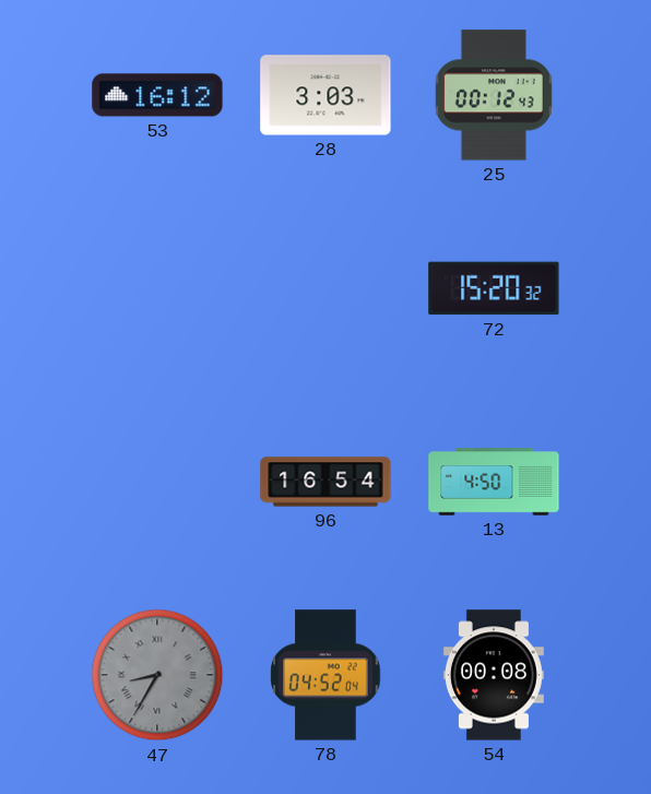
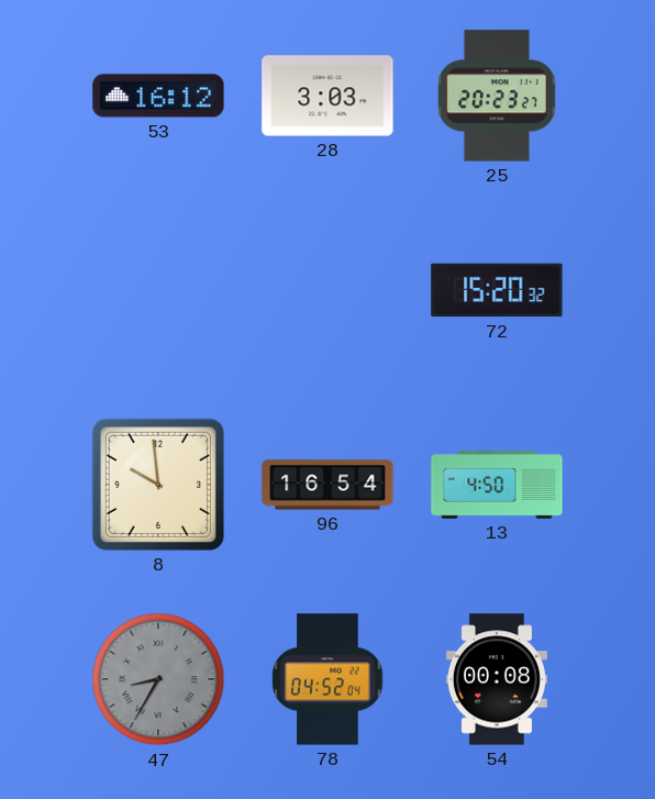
25: 00:12 -> 20:23
8: none -> 9:59
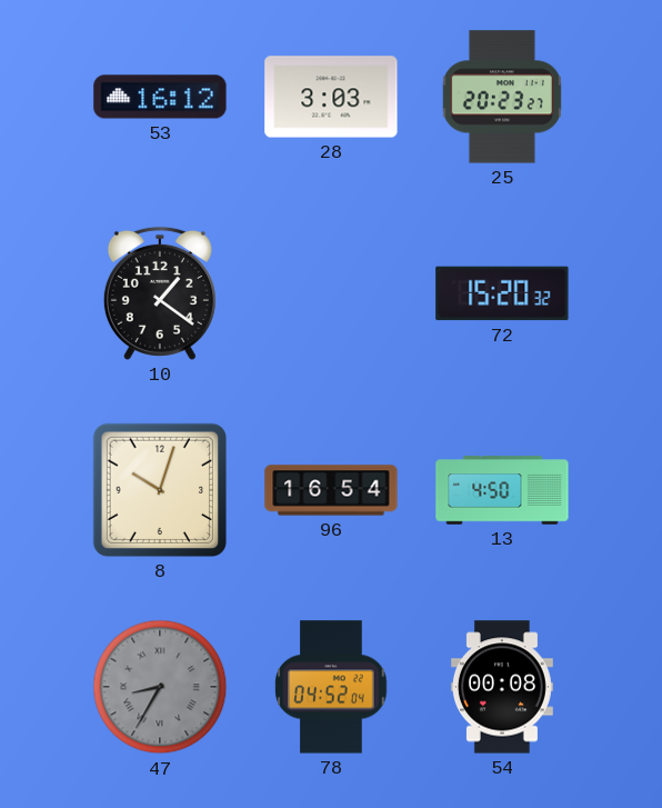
10: none -> 1:21
8: 9:59 -> 10:03
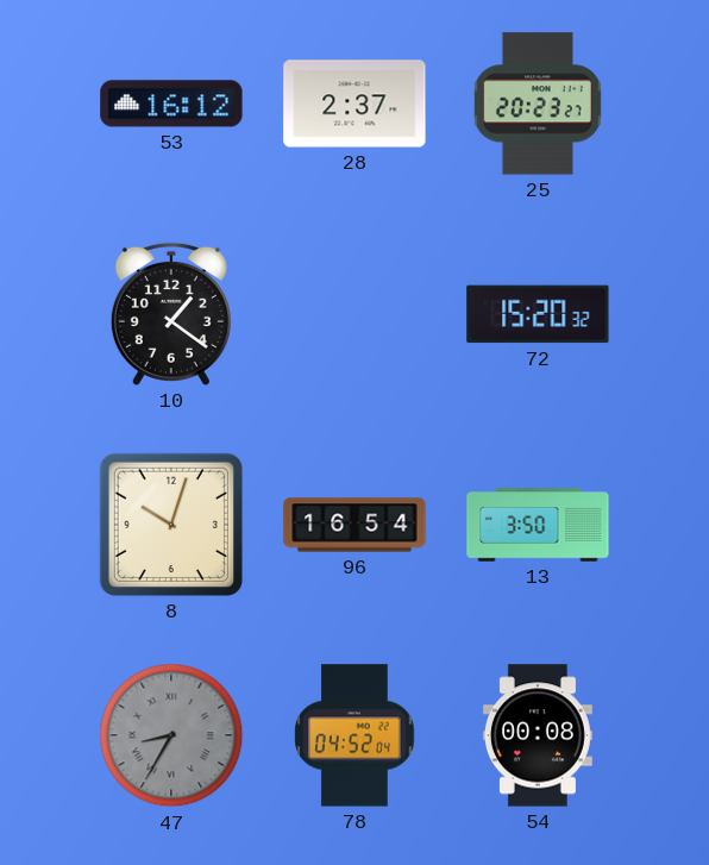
28: 3:03 -> 2:37
13: 4:50 -> 3:50
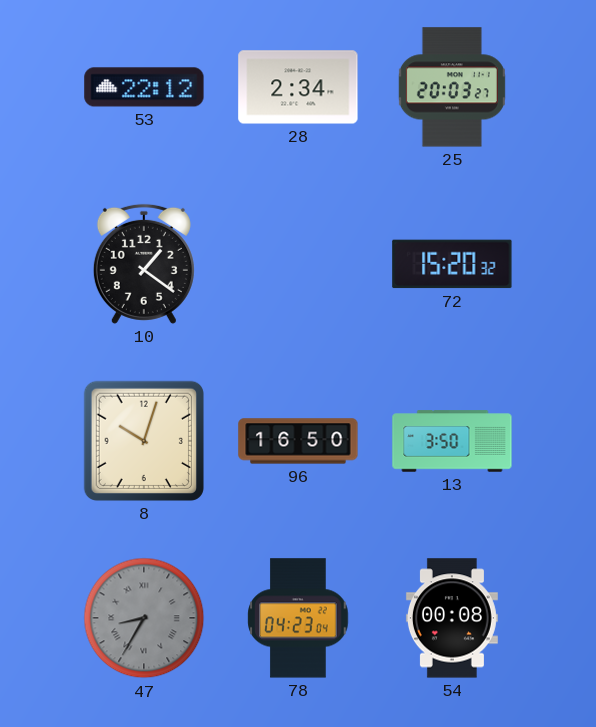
53: 16:12 -> 22:12
28: 2:37 -> 2:34
25: 20:23 -> 20:03
96: 16:54 -> 16:50
78: 04:52 -> 04:23
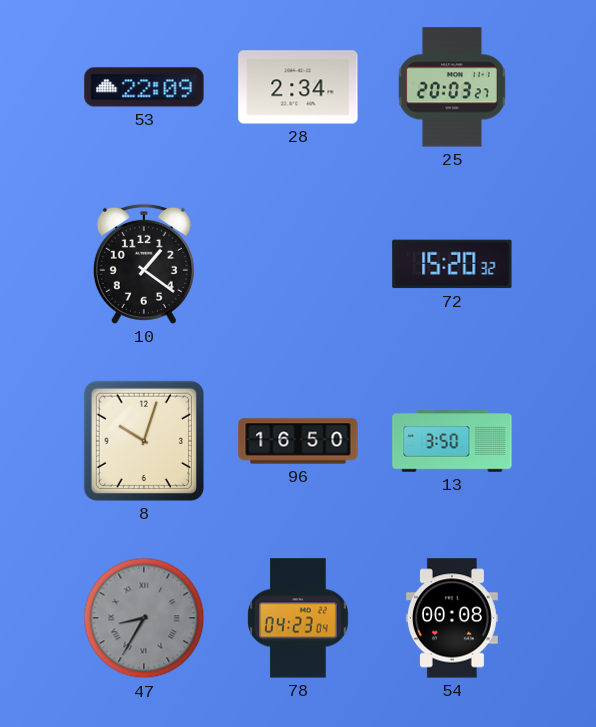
53: 22:12 -> 22:09
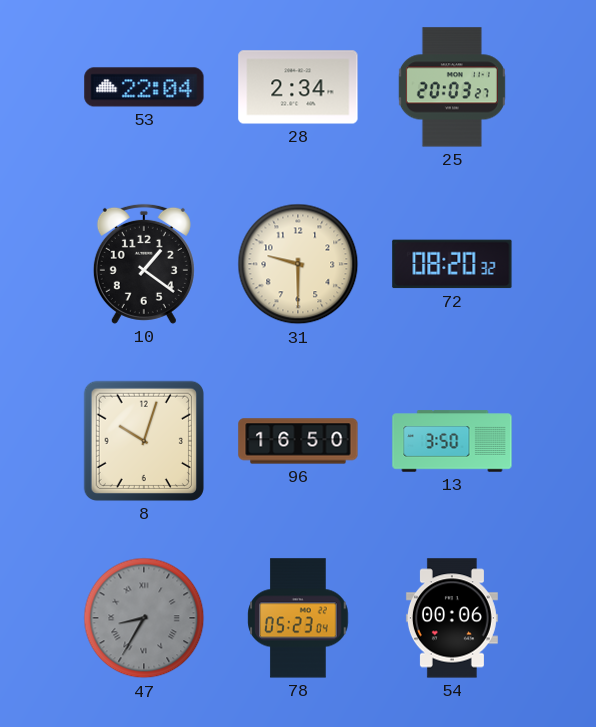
53: 22:09 -> 22:04
31: none -> 9:30
72: 15:20 -> 08:20
78: 04:23 -> 05:23
54: 00:08 -> 00:06
